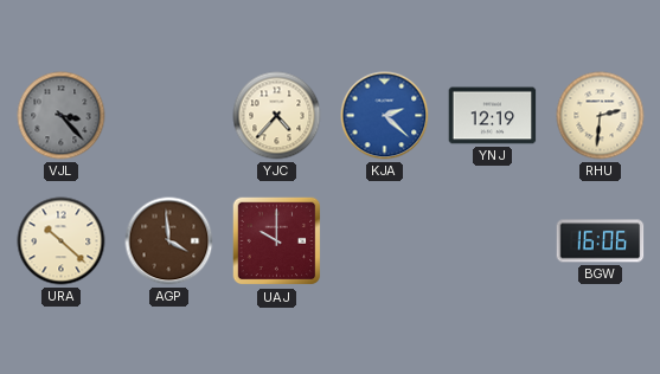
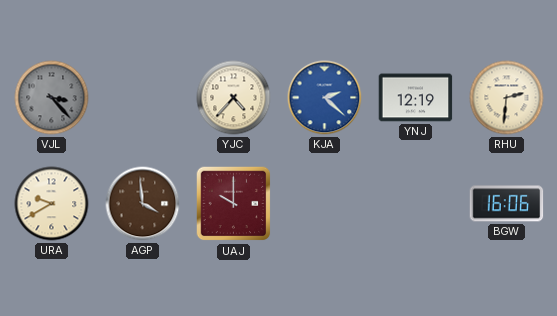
URA: 10:22 -> 9:40
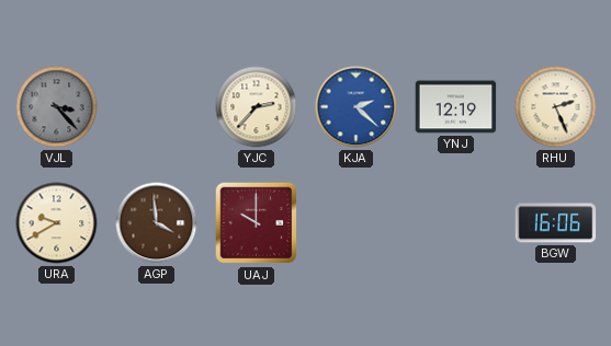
YJC: 4:37 -> 2:37
RHU: 2:31 -> 2:26
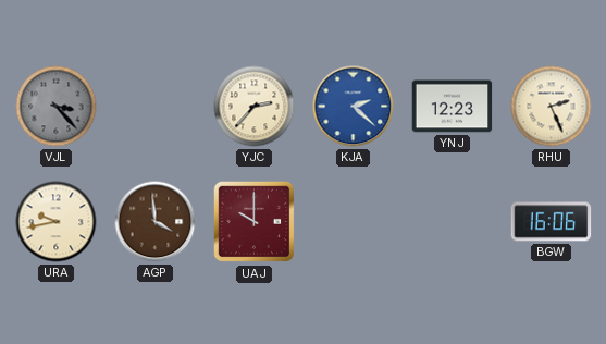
YNJ: 12:19 -> 12:23
URA: 9:40 -> 9:43
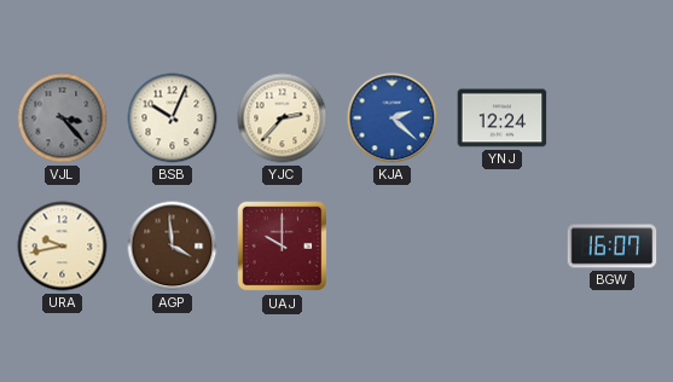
BSB: none -> 10:04
YNJ: 12:23 -> 12:24
RHU: 2:26 -> none
BGW: 16:06 -> 16:07
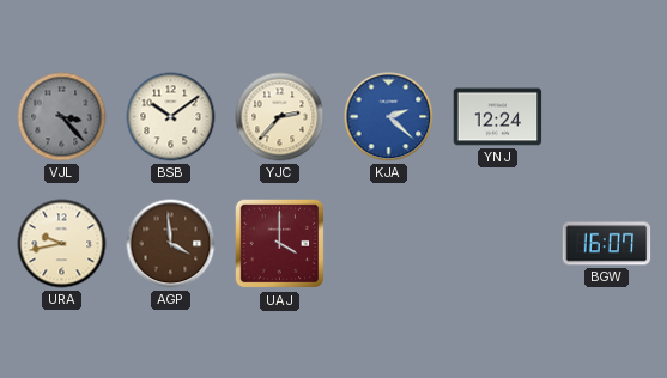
BSB: 10:04 -> 10:09
UAJ: 10:00 -> 4:00
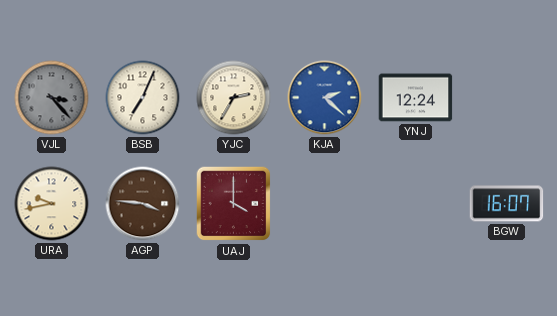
BSB: 10:09 -> 7:04
YJC: 2:37 -> 2:35
AGP: 3:59 -> 3:46
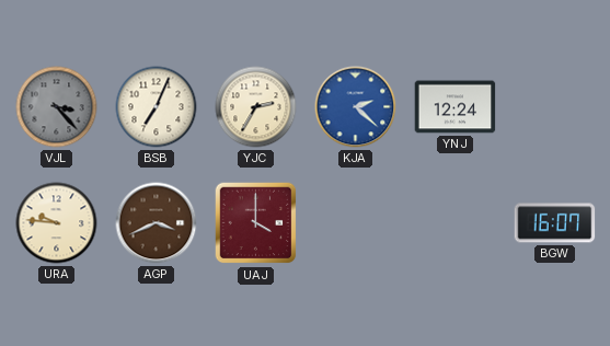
URA: 9:43 -> 9:46
AGP: 3:46 -> 3:41
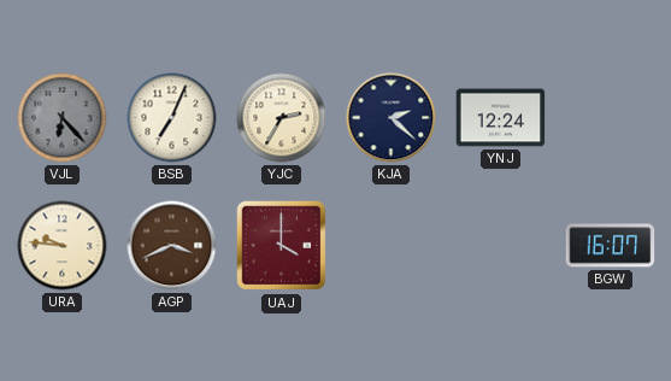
VJL: 3:23 -> 6:23
KJA dial: blue -> navy
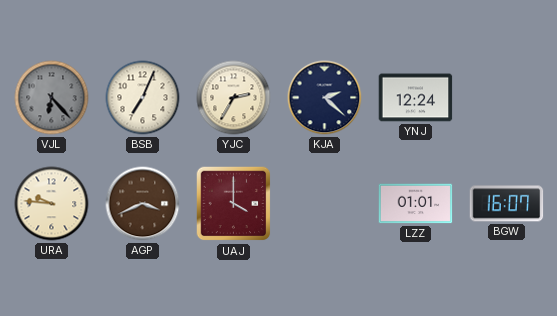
LZZ: none -> 01:01
